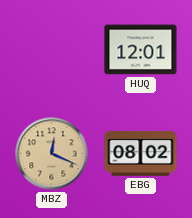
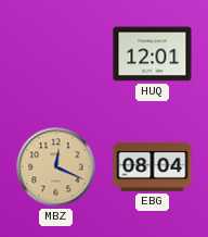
EBG: 08:02 -> 08:04
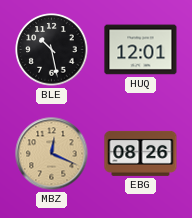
BLE: none -> 10:28
EBG: 08:04 -> 08:26
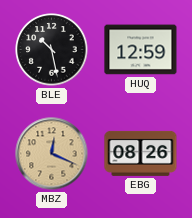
HUQ: 12:01 -> 12:59
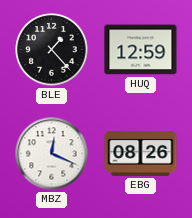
BLE: 10:28 -> 1:23
MBZ dial: champagne -> white
